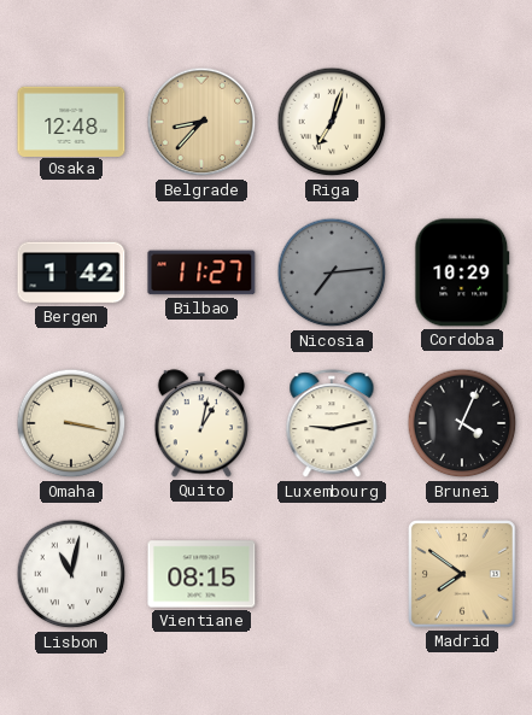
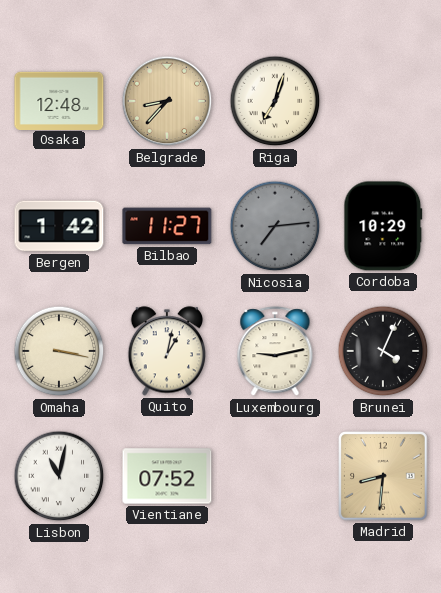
Vientiane: 08:15 -> 07:52
Madrid: 7:51 -> 8:31
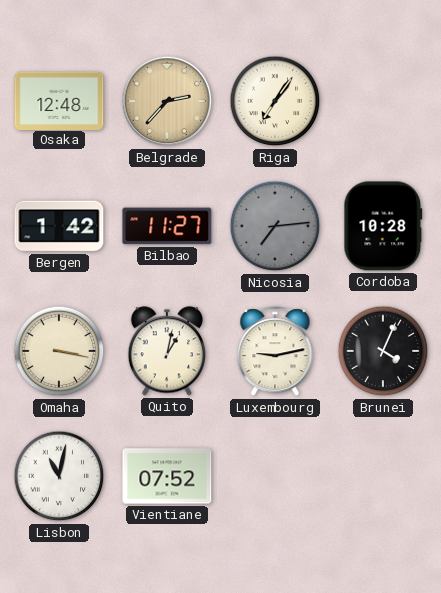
Belgrade: 8:37 -> 2:37
Riga: 7:03 -> 7:06
Cordoba: 10:29 -> 10:28
Madrid: 8:31 -> none
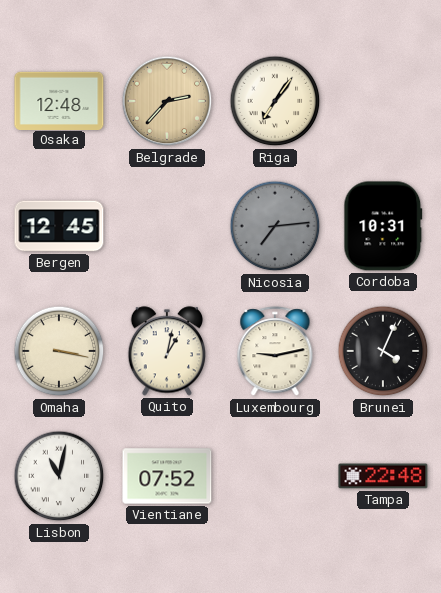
Bergen: 1:42 -> 12:45
Bilbao: 11:27 -> none
Cordoba: 10:28 -> 10:31
Tampa: none -> 22:48
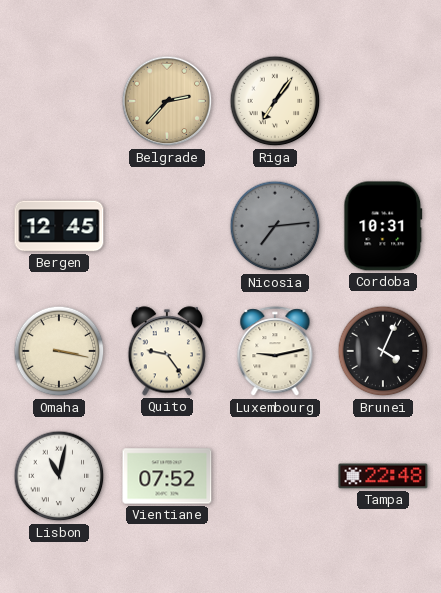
Osaka: 12:48 -> none
Quito: 1:02 -> 9:24
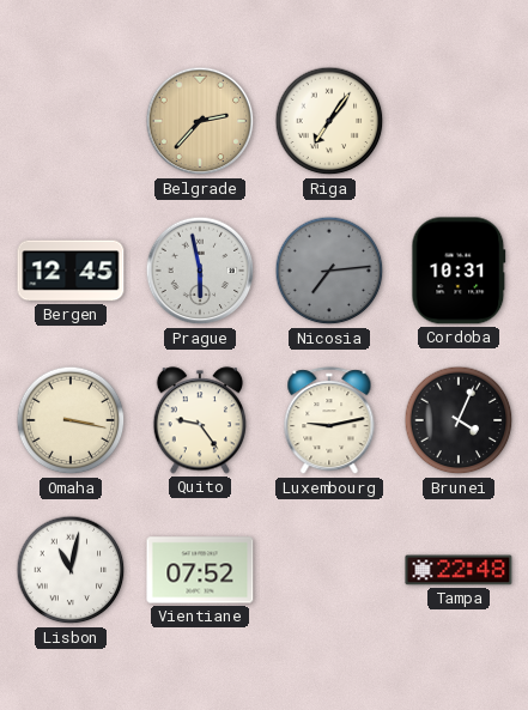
Prague: none -> 5:58
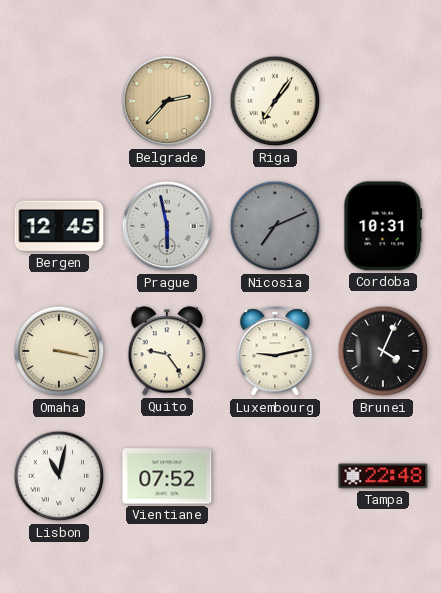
Nicosia: 7:14 -> 7:11
